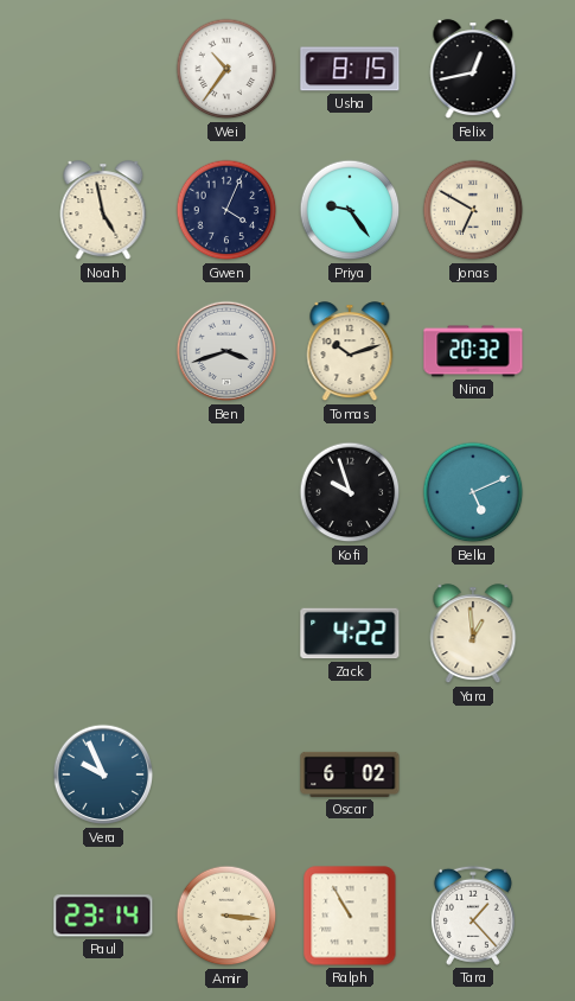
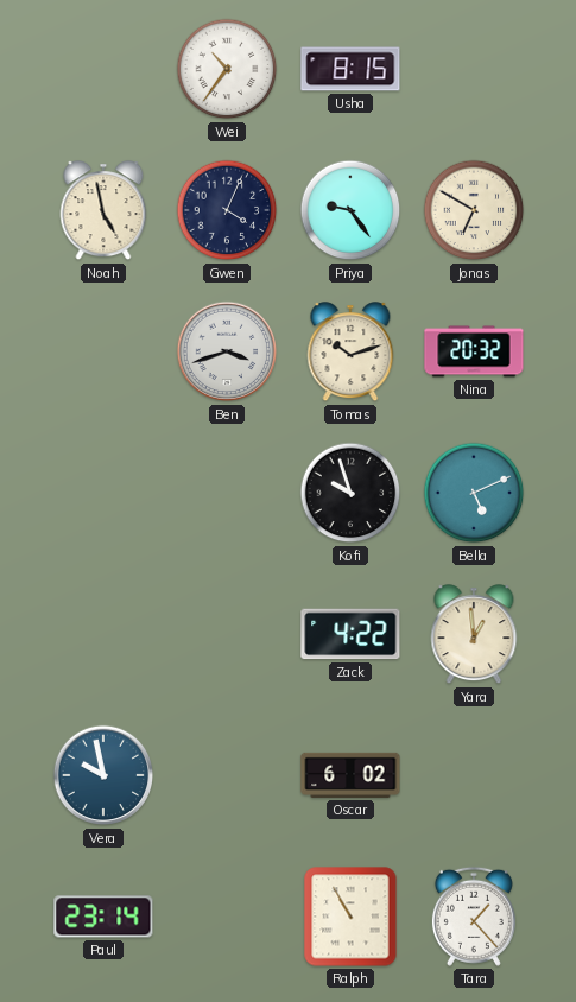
Felix: 12:43 -> none
Vera: 9:56 -> 9:58
Amir: 3:16 -> none
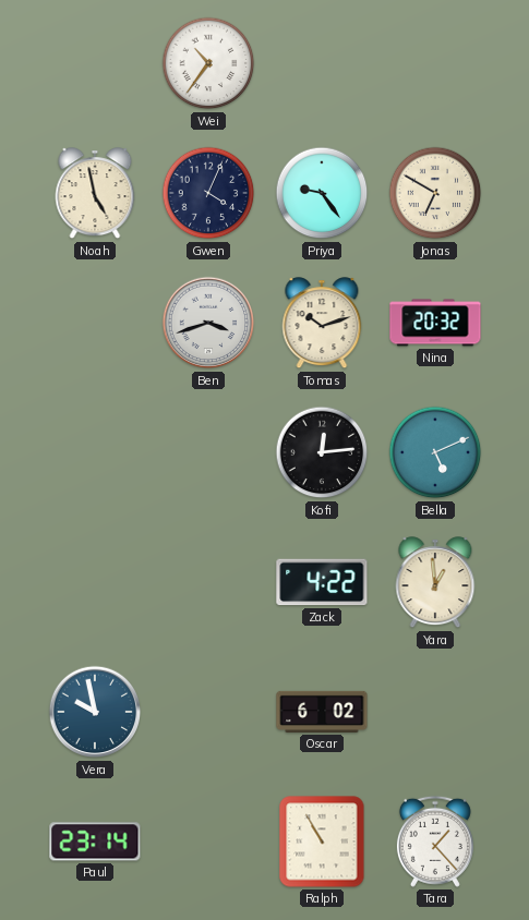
Usha: 8:15 -> none
Kofi: 9:57 -> 12:14
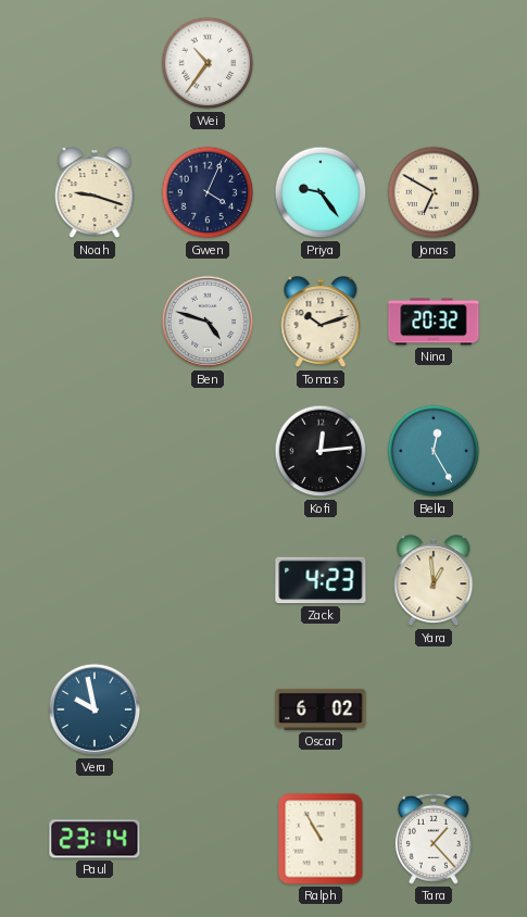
Noah: 4:58 -> 9:18
Ben: 3:42 -> 4:48
Bella: 5:11 -> 12:25
Zack: 4:22 -> 4:23
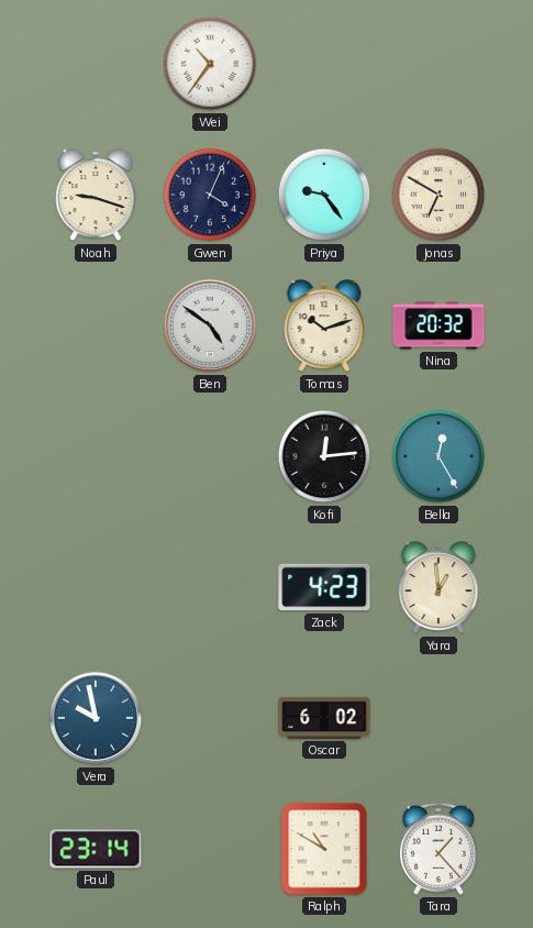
Ben: 4:48 -> 4:51
Ralph: 10:55 -> 10:50
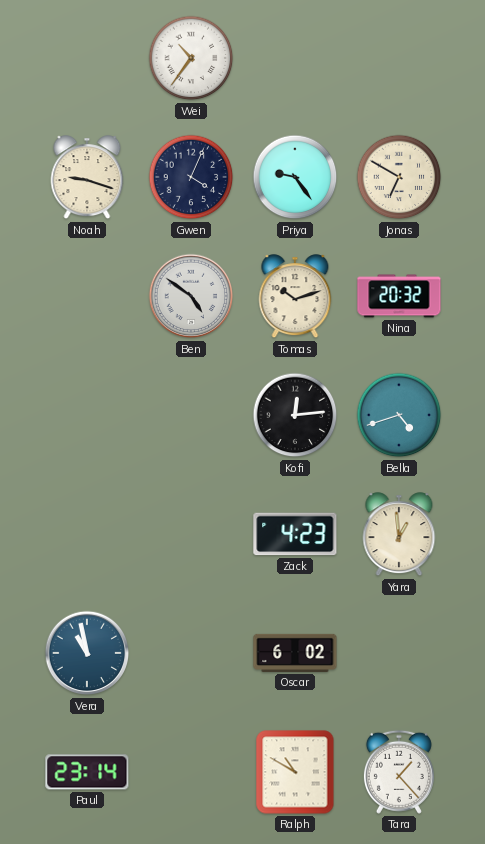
Bella: 12:25 -> 4:42
Vera: 9:58 -> 10:58
